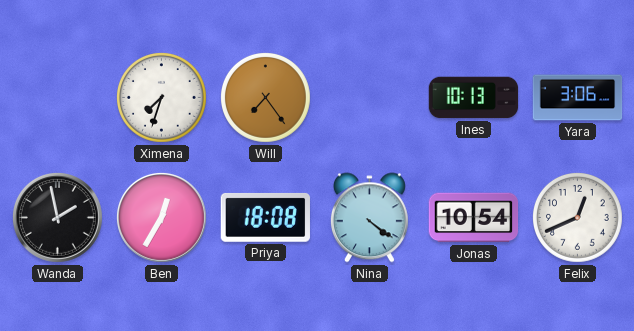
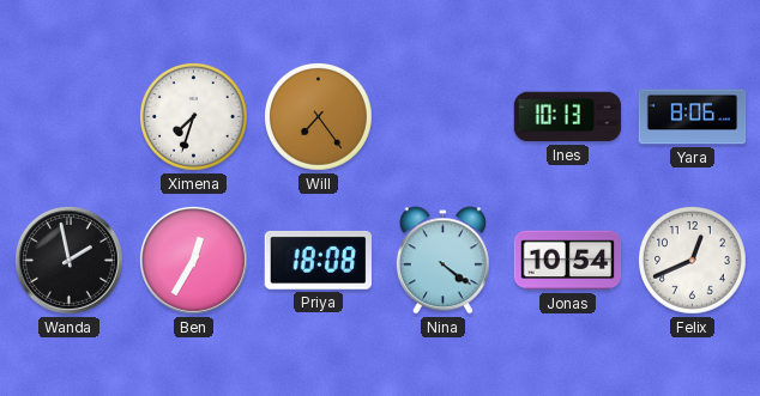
Yara: 3:06 -> 8:06
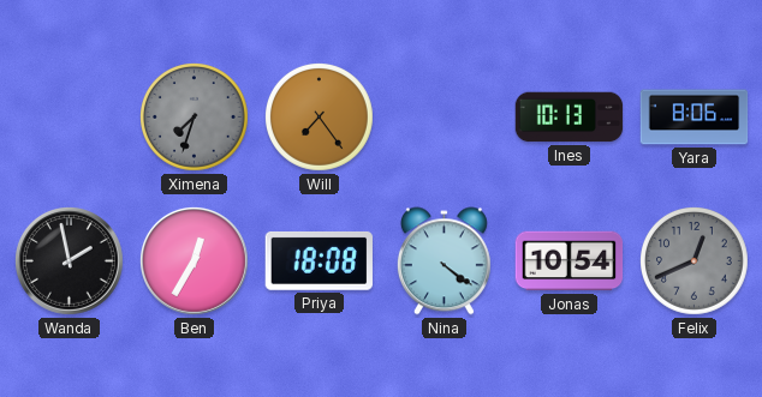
Ximena dial: white -> grey
Felix dial: white -> grey
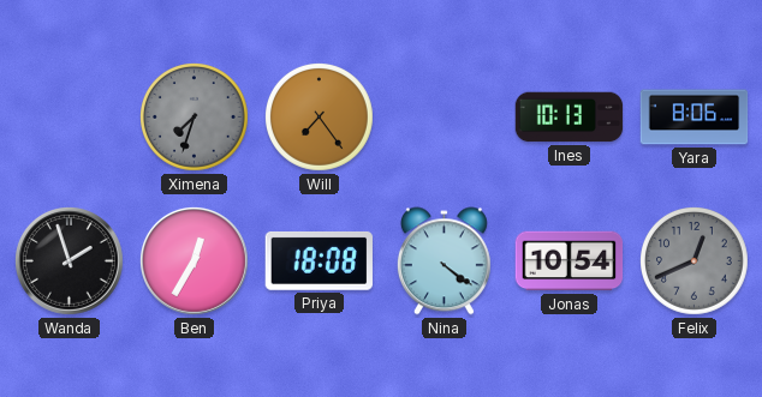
Wanda: 1:58 -> 1:57
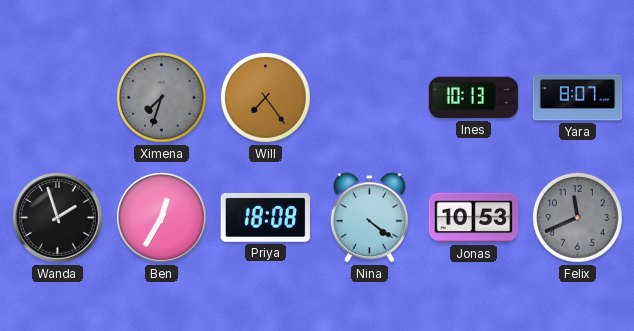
Yara: 8:06 -> 8:07
Jonas: 10:54 -> 10:53
Felix: 12:41 -> 11:41
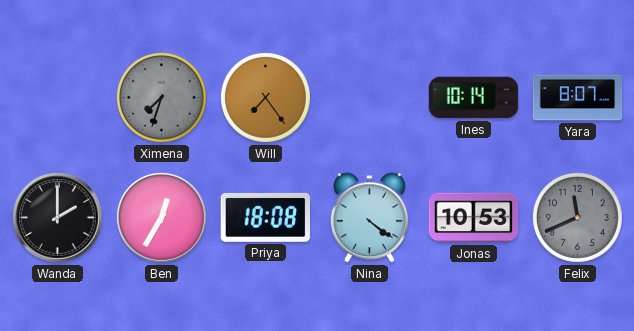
Ines: 10:13 -> 10:14
Wanda: 1:57 -> 2:00
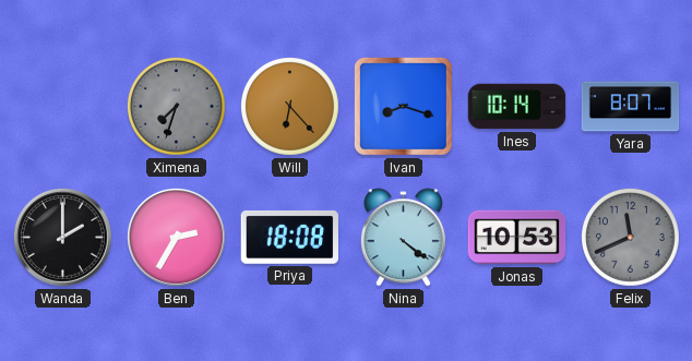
Will: 7:24 -> 6:23
Ivan: none -> 8:18
Ben: 12:35 -> 2:35
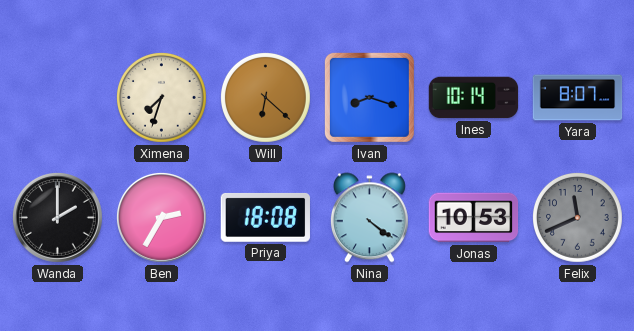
Ximena dial: grey -> cream
Will: 6:23 -> 6:22
